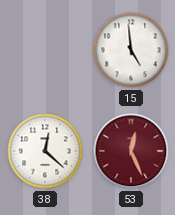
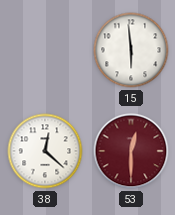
15: 4:59 -> 5:59
53: 12:26 -> 12:30
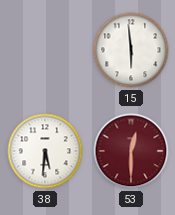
38: 12:22 -> 5:31
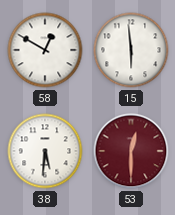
58: none -> 12:50
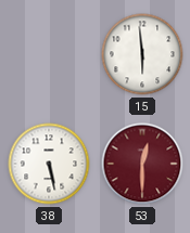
58: 12:50 -> none
38: 5:31 -> 5:28
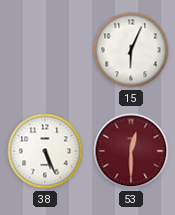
15: 5:59 -> 6:04
38: 5:28 -> 5:26
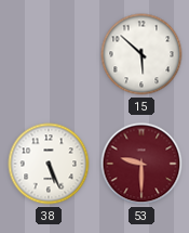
15: 6:04 -> 5:52
53: 12:30 -> 9:30
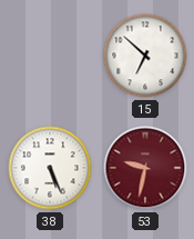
15: 5:52 -> 6:52
53: 9:30 -> 9:32
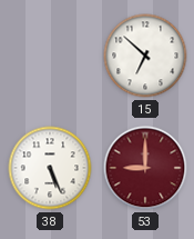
53: 9:32 -> 9:00
